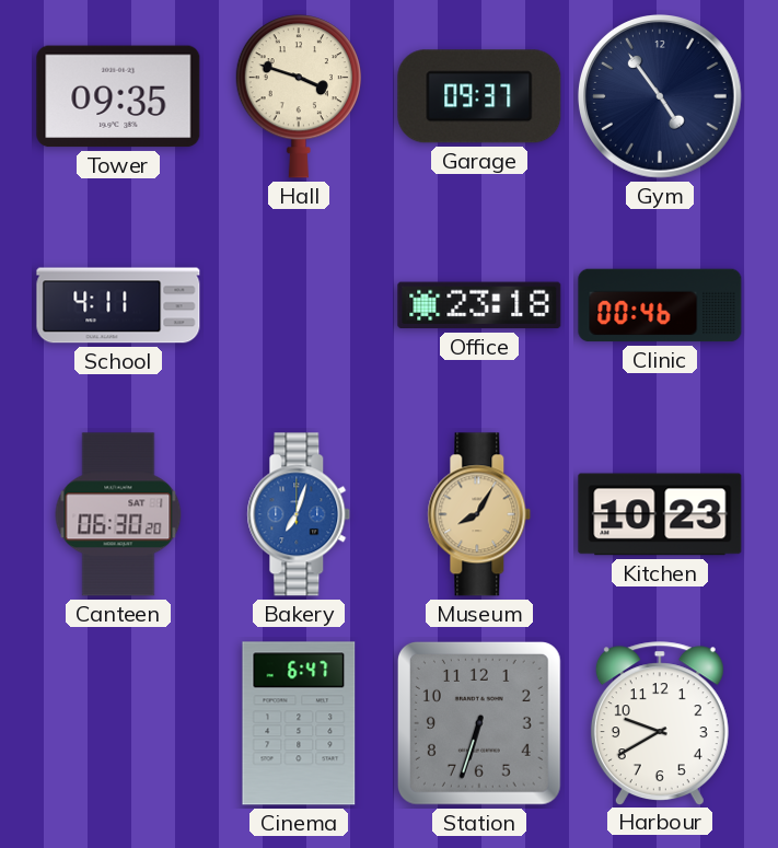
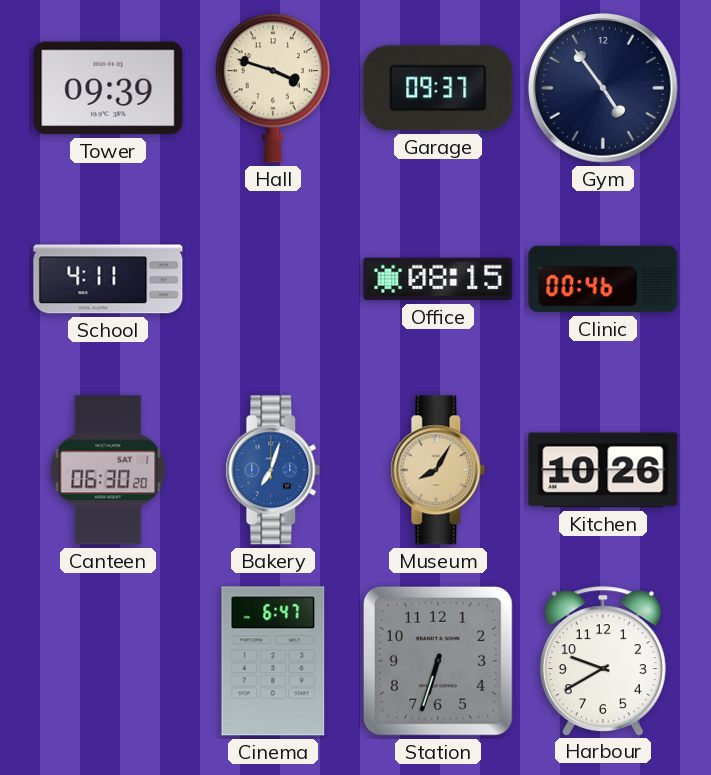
Tower: 09:35 -> 09:39
Office: 23:18 -> 08:15
Kitchen: 10:23 -> 10:26
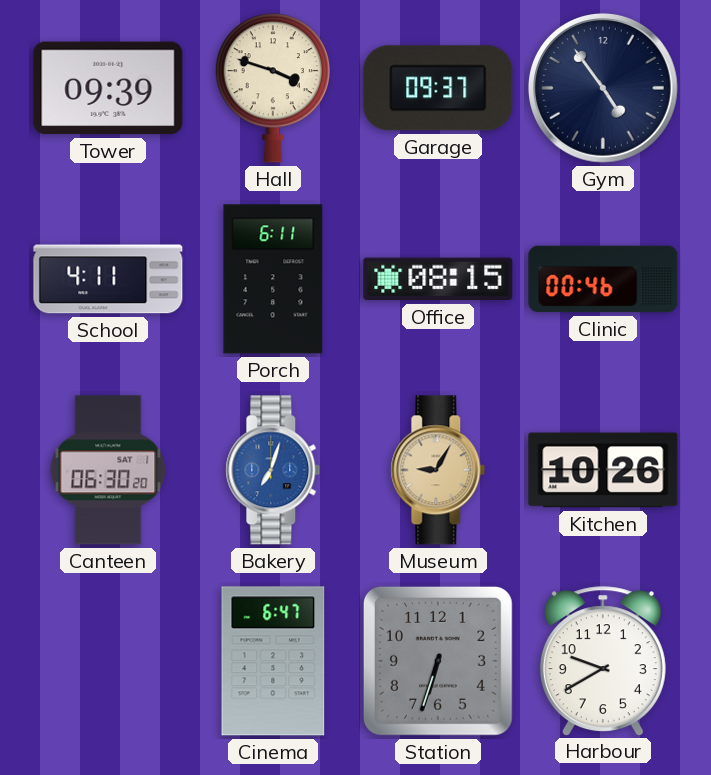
Porch: none -> 6:11
Museum: 8:05 -> 9:05
